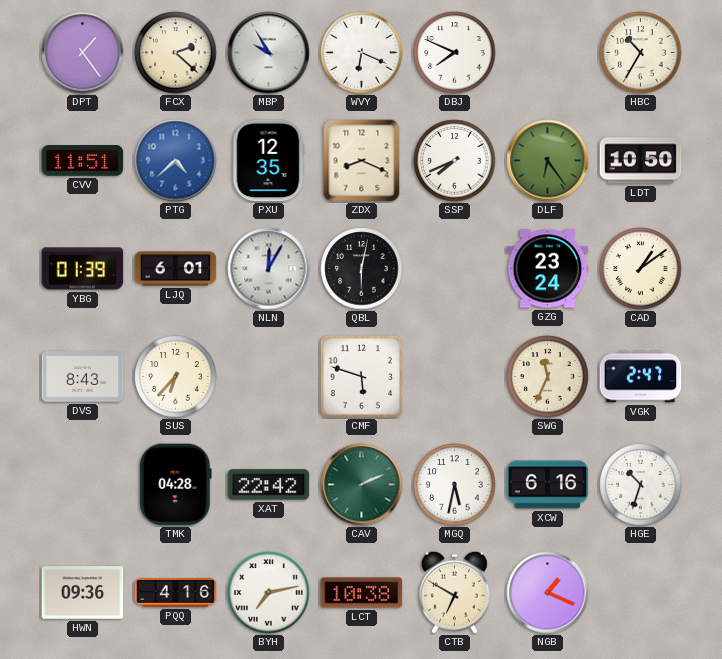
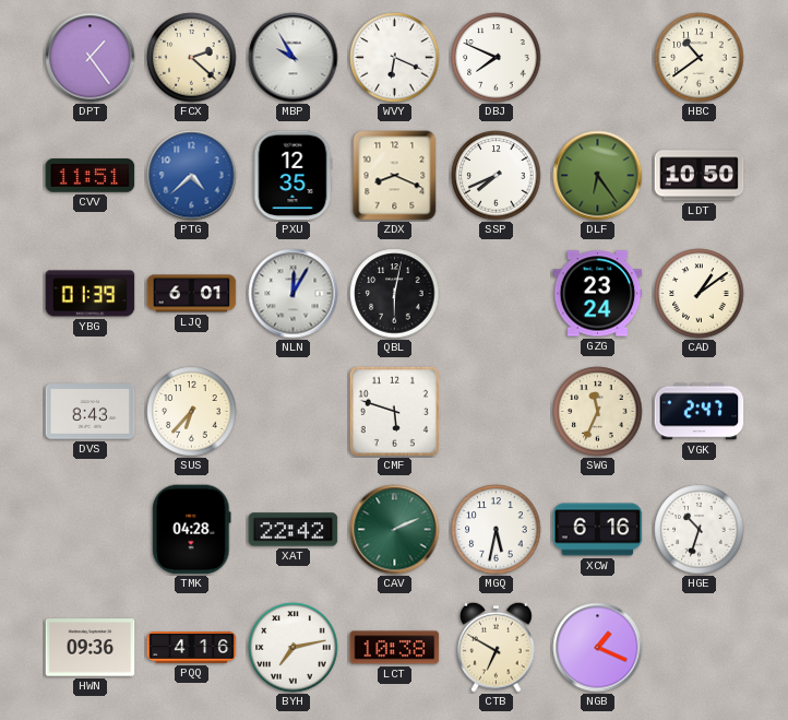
HBC: 10:35 -> 10:39
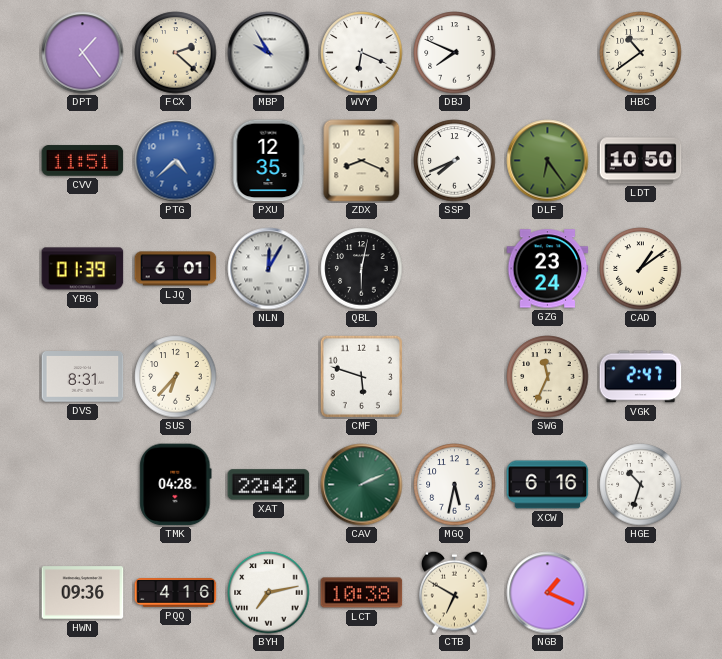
DVS: 8:43 -> 8:31
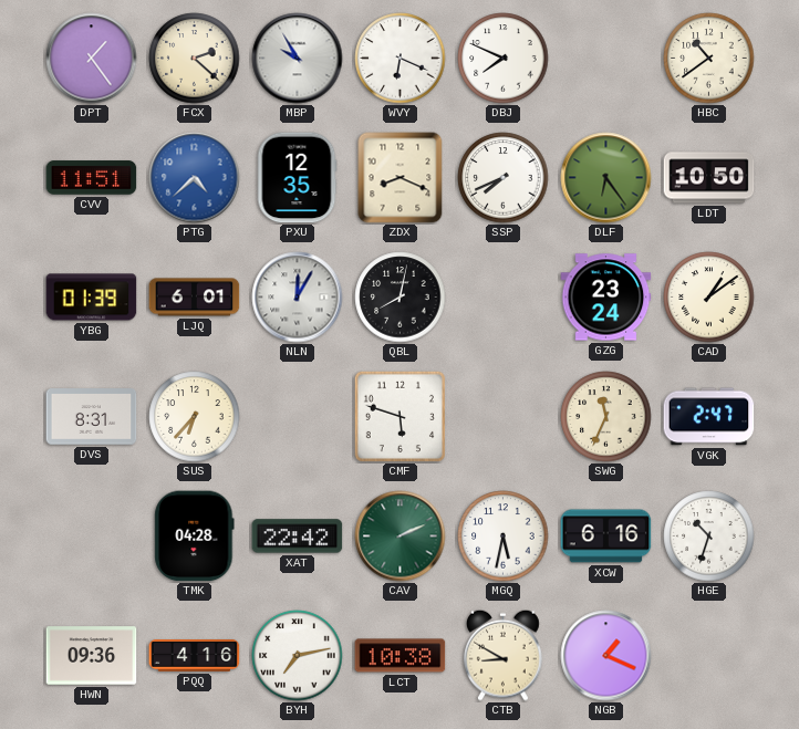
QBL: 6:02 -> 8:02
CTB: 6:50 -> 8:50
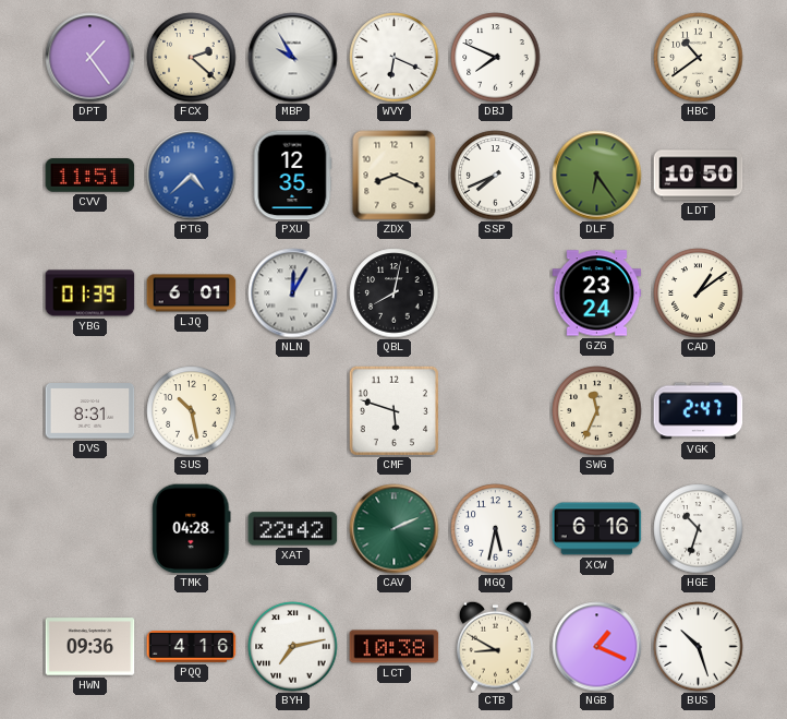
SUS: 6:37 -> 10:28
BUS: none -> 10:27
